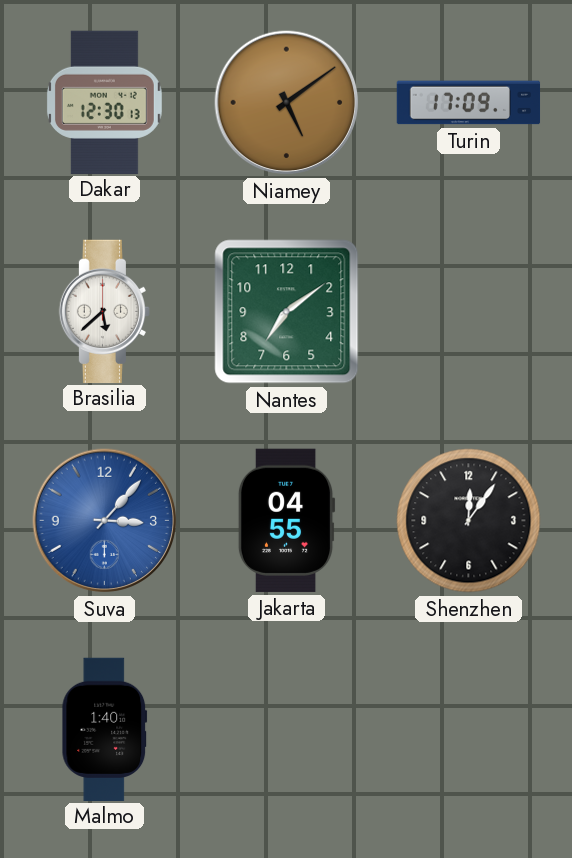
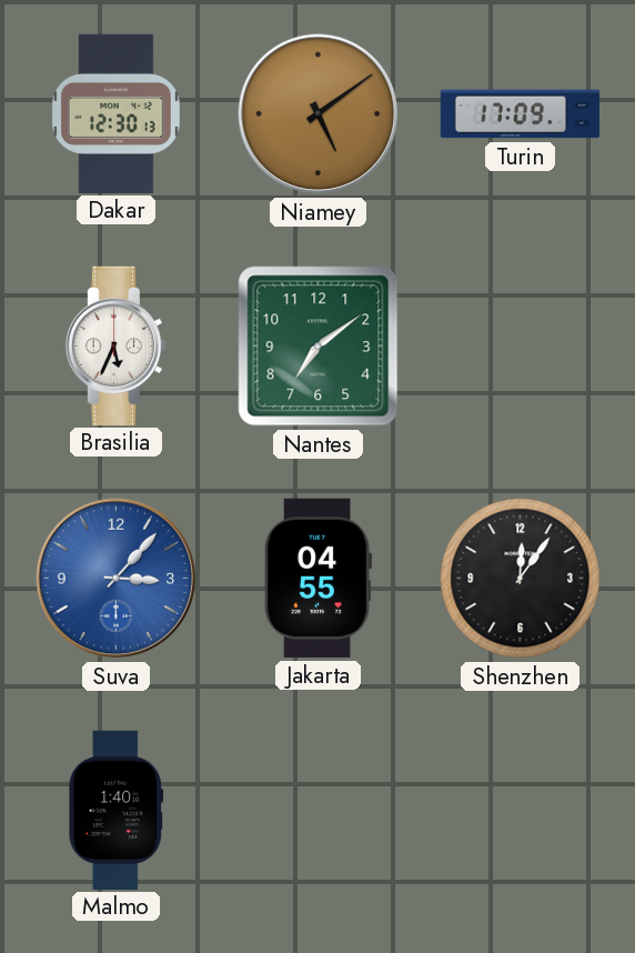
Brasilia: 5:38 -> 5:34
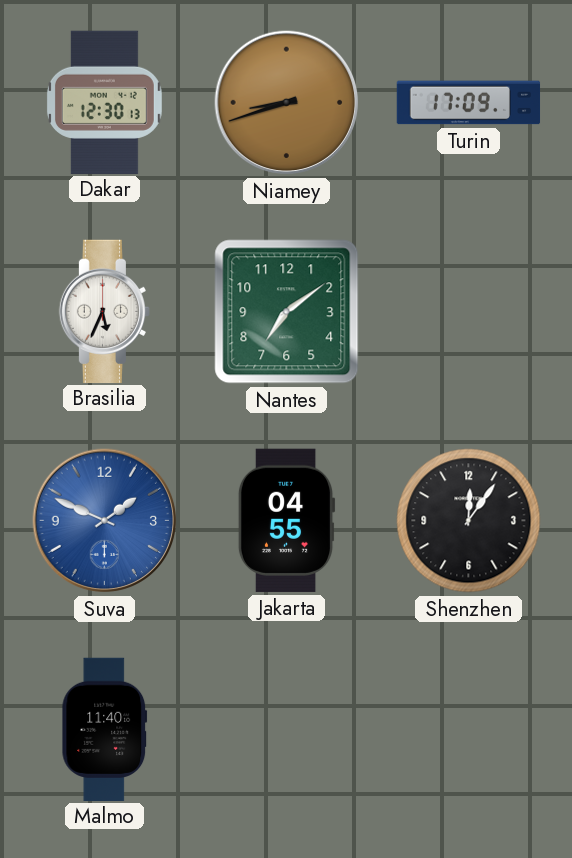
Niamey: 5:09 -> 8:42
Suva: 3:07 -> 1:49
Malmo: 1:40 -> 11:40
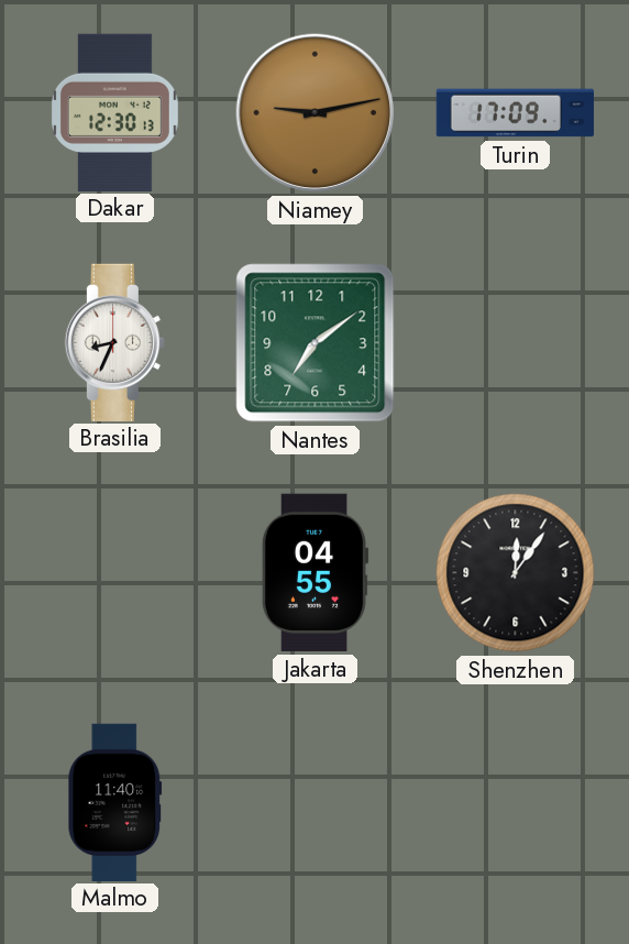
Niamey: 8:42 -> 9:13
Brasilia: 5:34 -> 8:34
Suva: 1:49 -> none
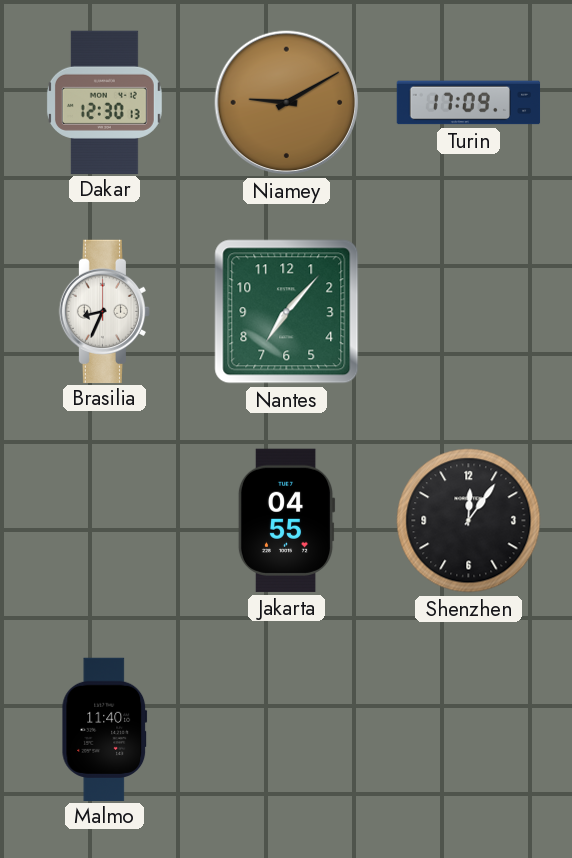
Niamey: 9:13 -> 9:10
Nantes: 7:09 -> 7:07
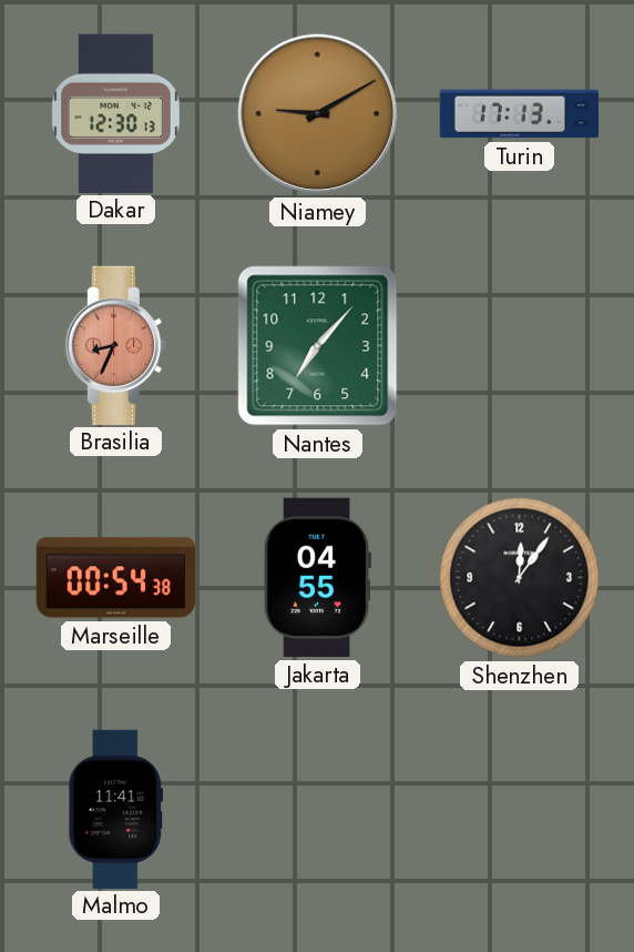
Turin: 17:09 -> 17:13
Brasilia dial: white -> salmon
Marseille: none -> 00:54
Malmo: 11:40 -> 11:41
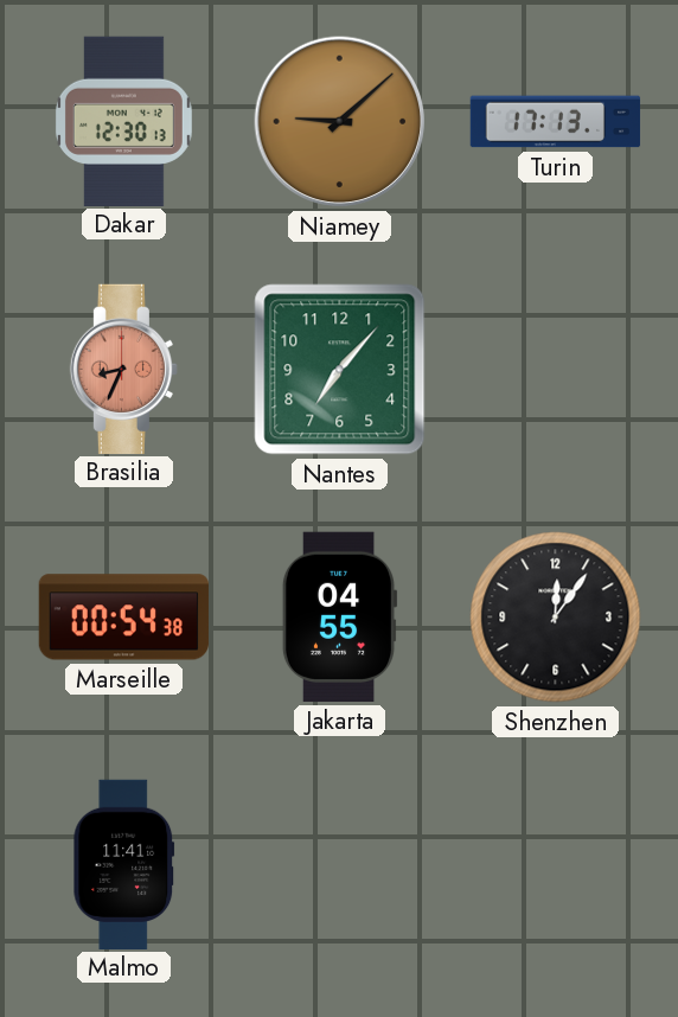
Niamey: 9:10 -> 9:08
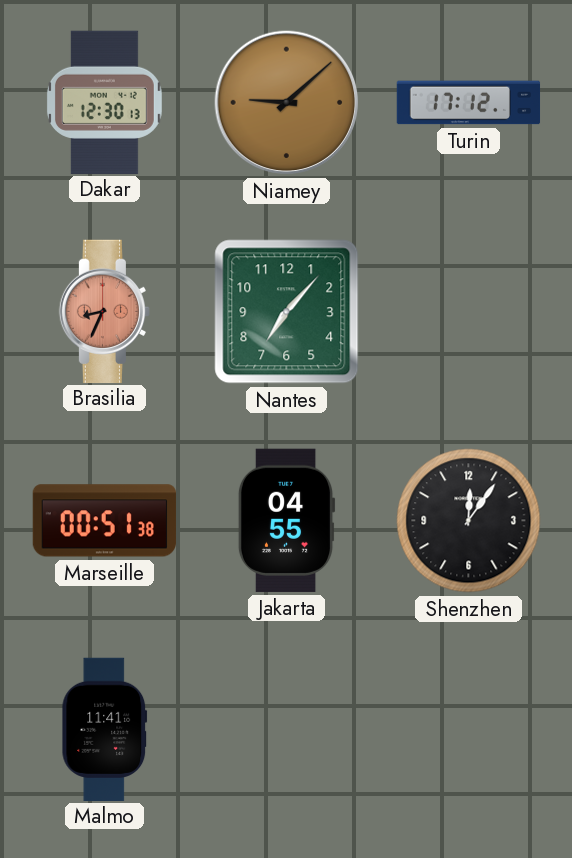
Turin: 17:13 -> 17:12
Marseille: 00:54 -> 00:51
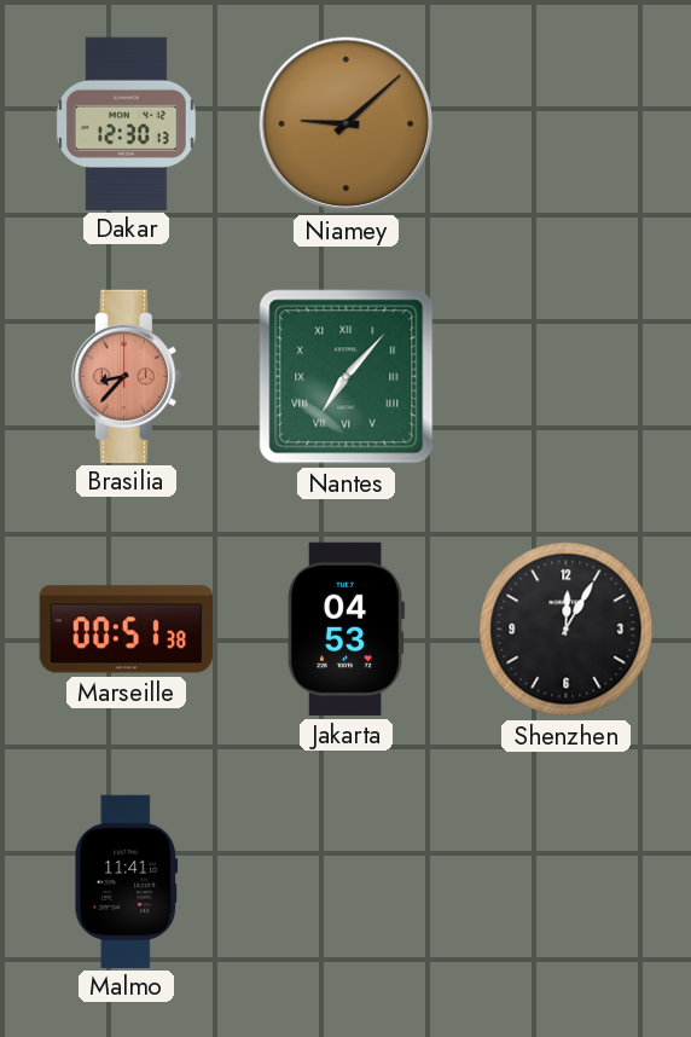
Turin: 17:12 -> none
Brasilia: 8:34 -> 8:37
Nantes numerals: Arabic -> Roman
Jakarta: 04:55 -> 04:53
Shenzhen: 12:06 -> 12:05
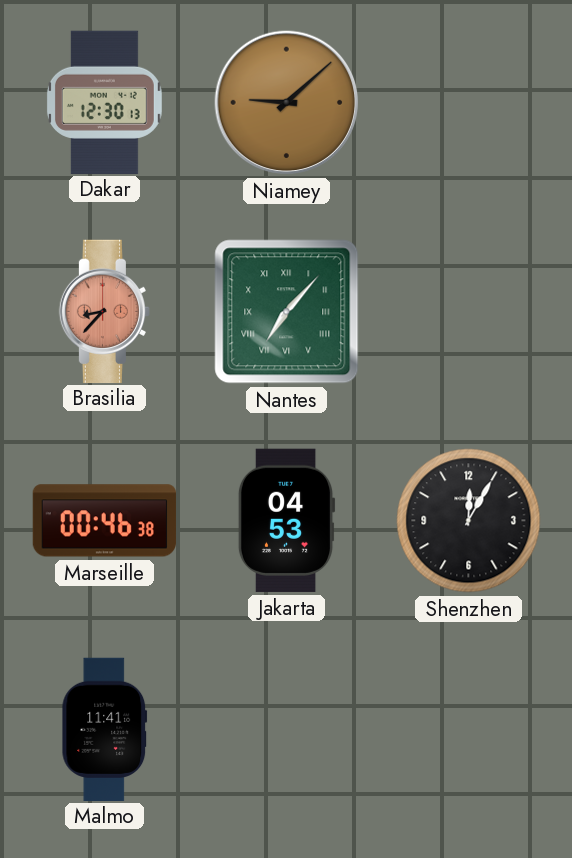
Marseille: 00:51 -> 00:46
